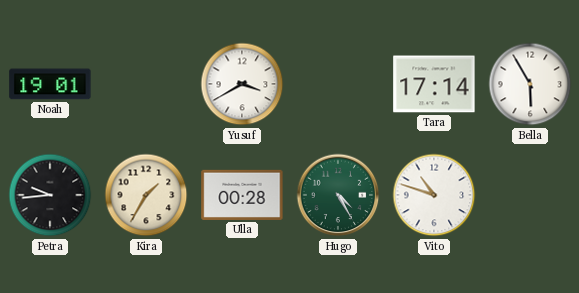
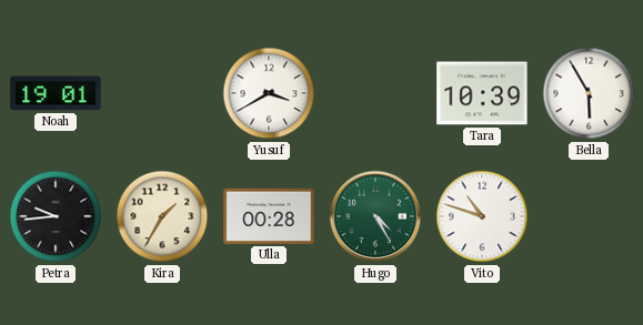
Tara: 17:14 -> 10:39
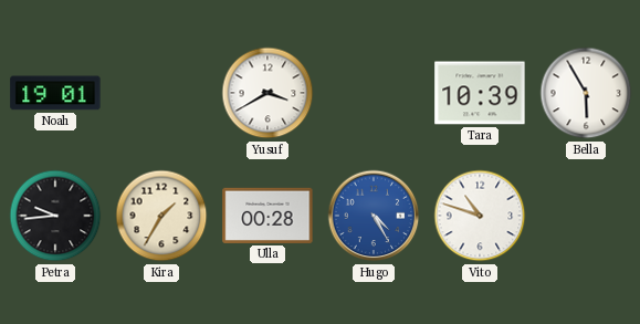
Hugo dial: green -> blue
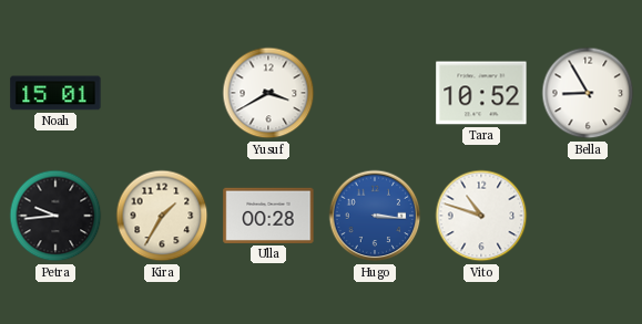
Noah: 19:01 -> 15:01
Tara: 10:39 -> 10:52
Bella: 5:55 -> 8:55
Hugo: 4:25 -> 3:16
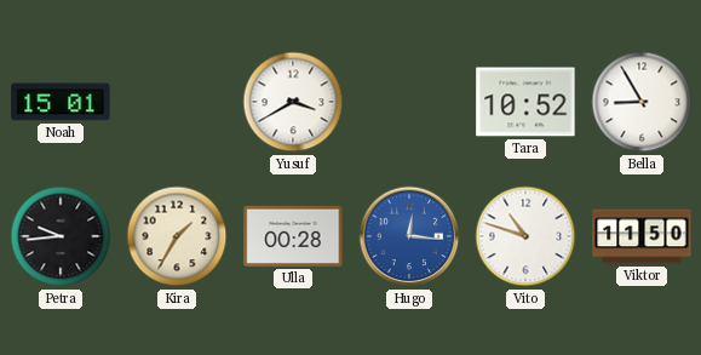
Hugo: 3:16 -> 12:16
Viktor: none -> 11:50
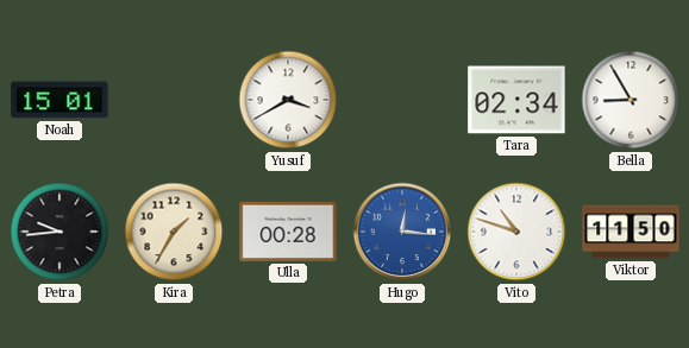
Tara: 10:52 -> 02:34
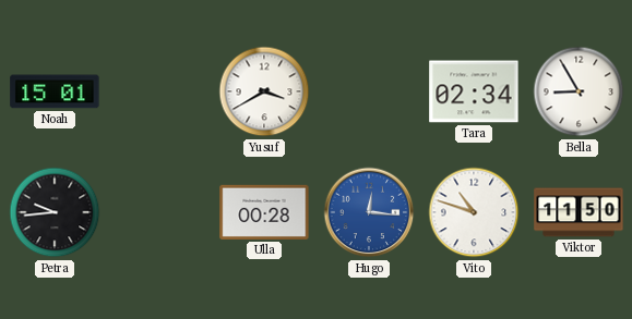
Kira: 1:35 -> none
